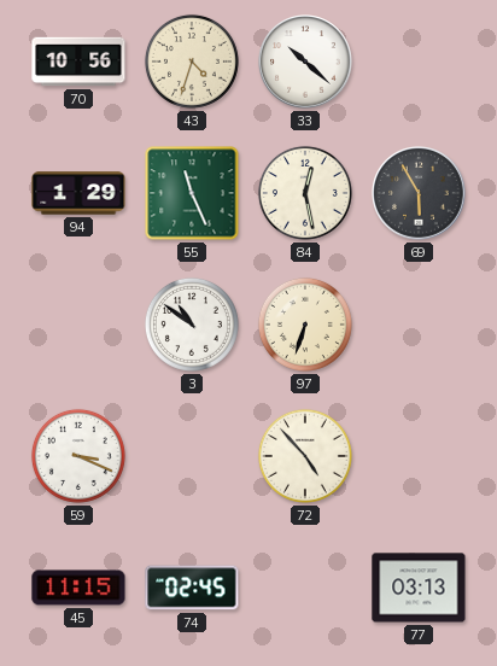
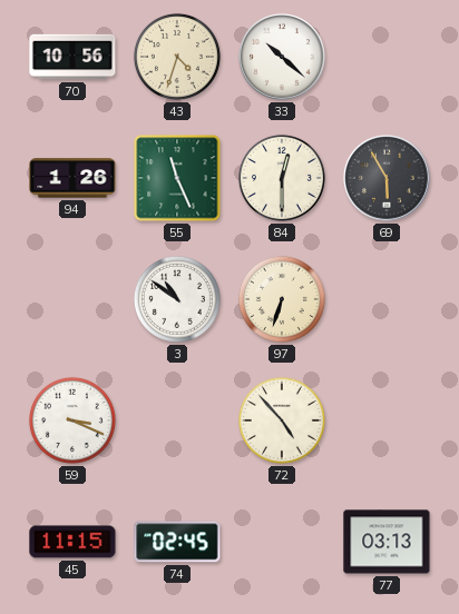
94: 1:29 -> 1:26
84: 12:28 -> 12:30
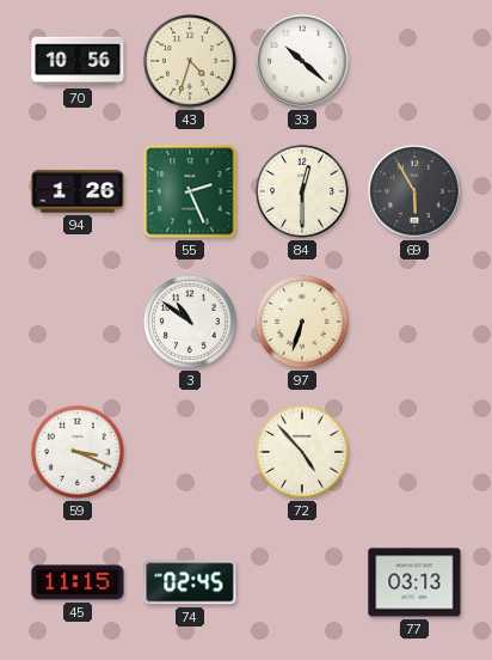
55: 11:26 -> 2:26
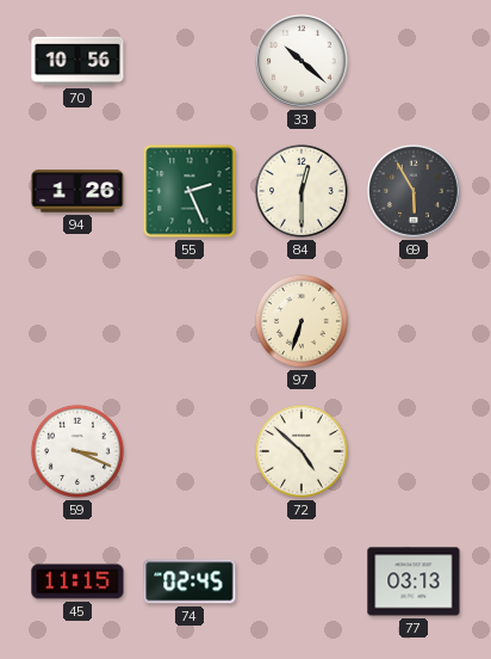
43: 4:33 -> none
3: 10:51 -> none
72: 4:53 -> 4:52
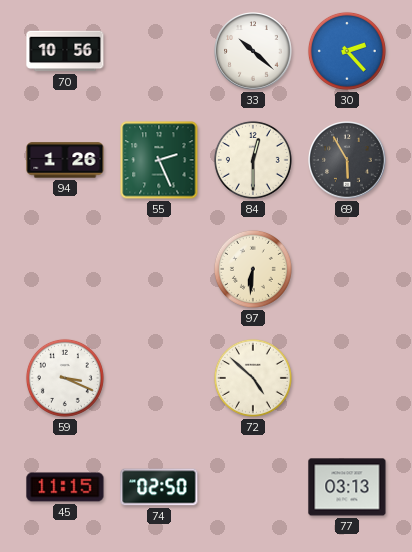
30: none -> 2:23
97: 6:33 -> 6:31
74: 02:45 -> 02:50
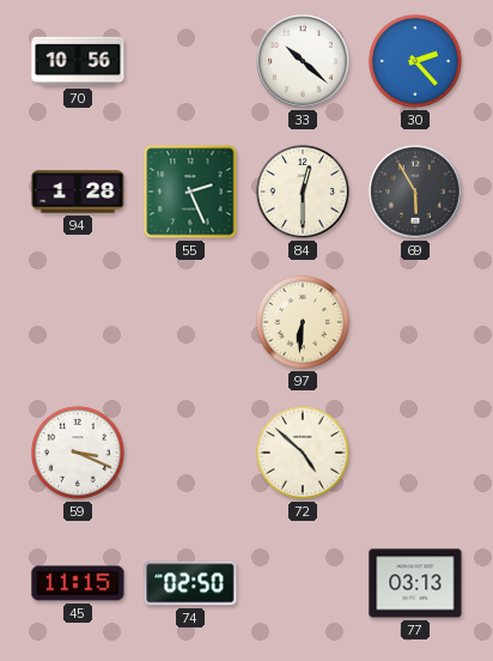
94: 1:26 -> 1:28
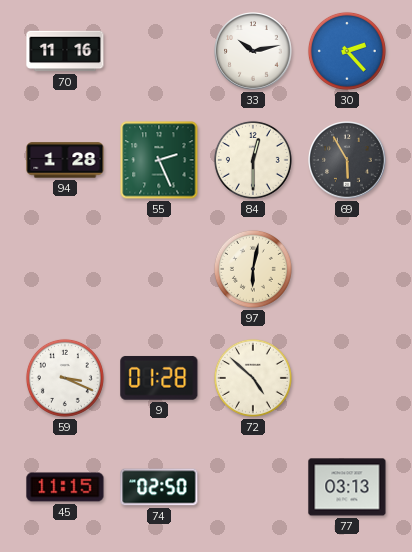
70: 10:56 -> 11:16
33: 10:22 -> 10:13
97: 6:31 -> 6:02
9: none -> 01:28
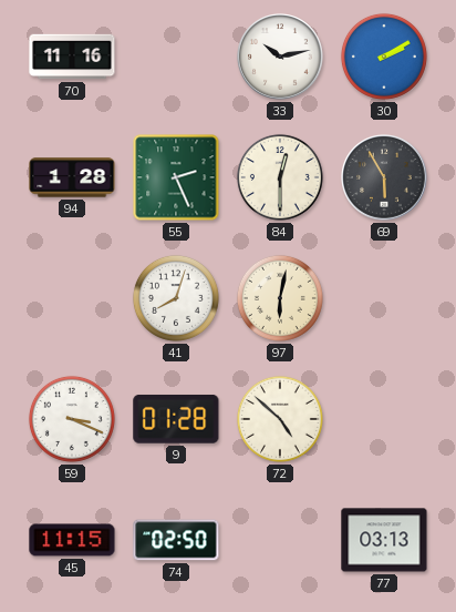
30: 2:23 -> 2:10
41: none -> 8:03
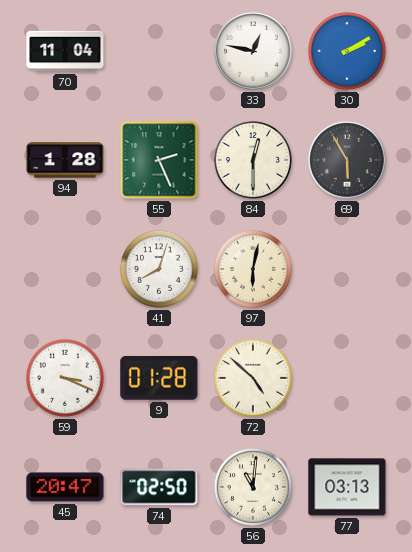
70: 11:16 -> 11:04
33: 10:13 -> 12:47
45: 11:15 -> 20:47
56: none -> 11:01
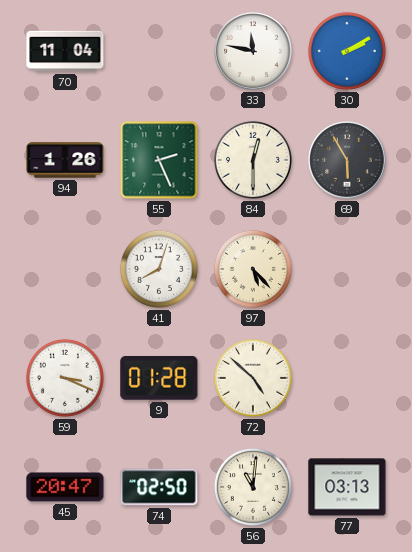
33: 12:47 -> 11:47
94: 1:28 -> 1:26
97: 6:02 -> 5:23
